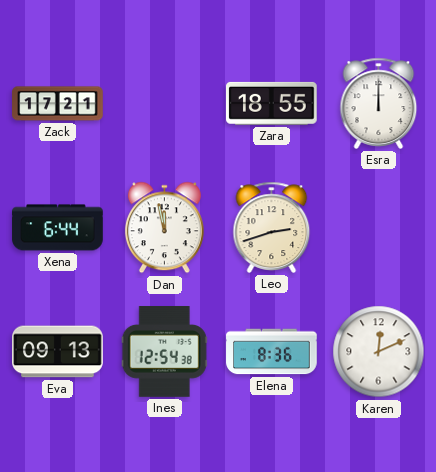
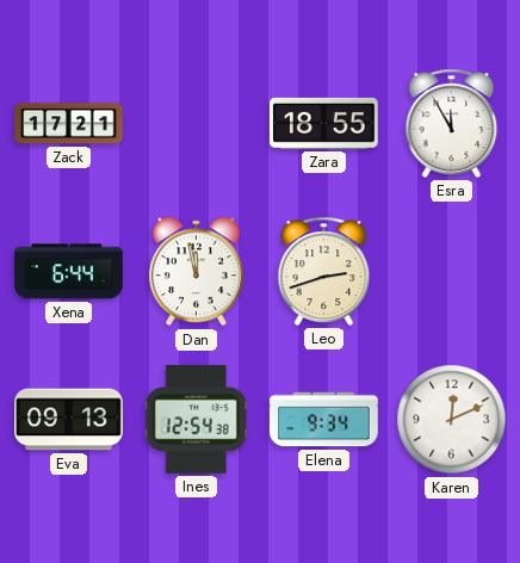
Esra: 12:00 -> 11:55
Elena: 8:36 -> 9:34
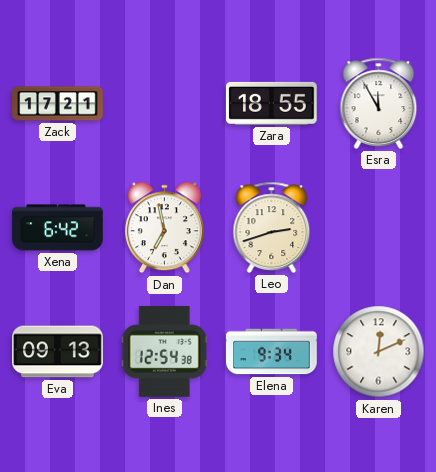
Xena: 6:44 -> 6:42
Dan: 11:58 -> 6:58
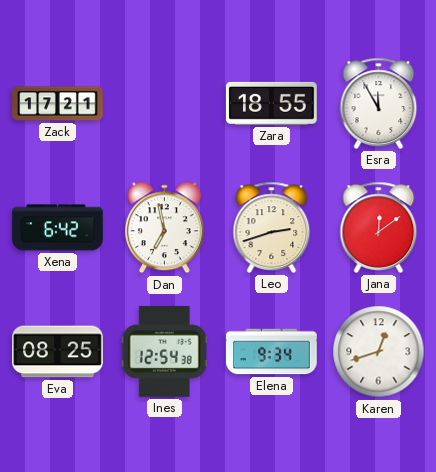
Jana: none -> 12:09
Eva: 09:13 -> 08:25
Karen: 12:11 -> 12:42
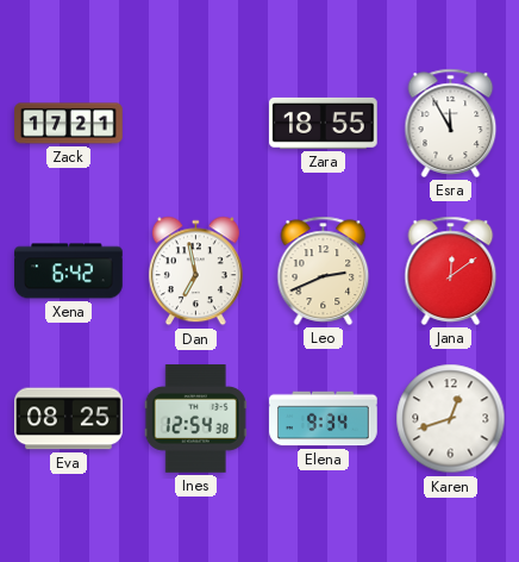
Leo: 2:42 -> 2:41
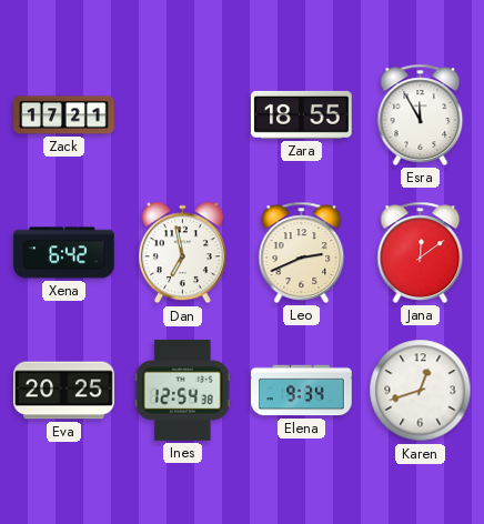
Eva: 08:25 -> 20:25
